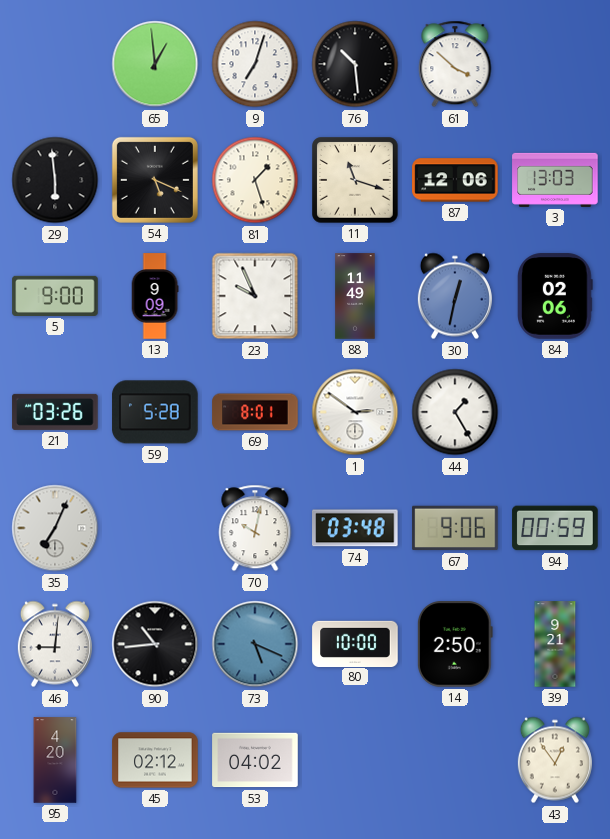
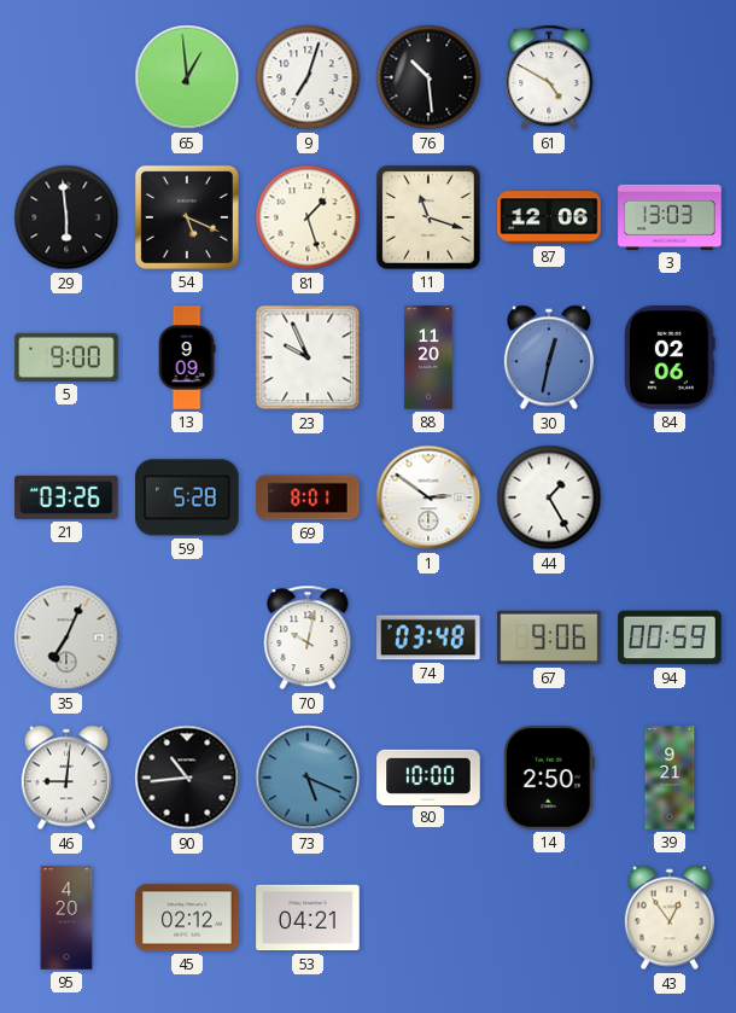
61: 3:52 -> 4:50
88: 11:49 -> 11:20
53: 04:02 -> 04:21
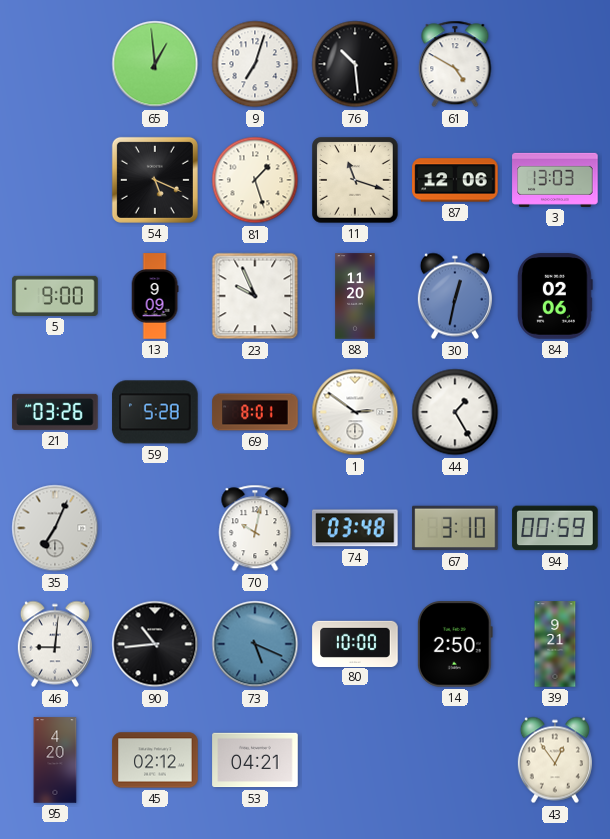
29: 5:59 -> none
67: 9:06 -> 3:10
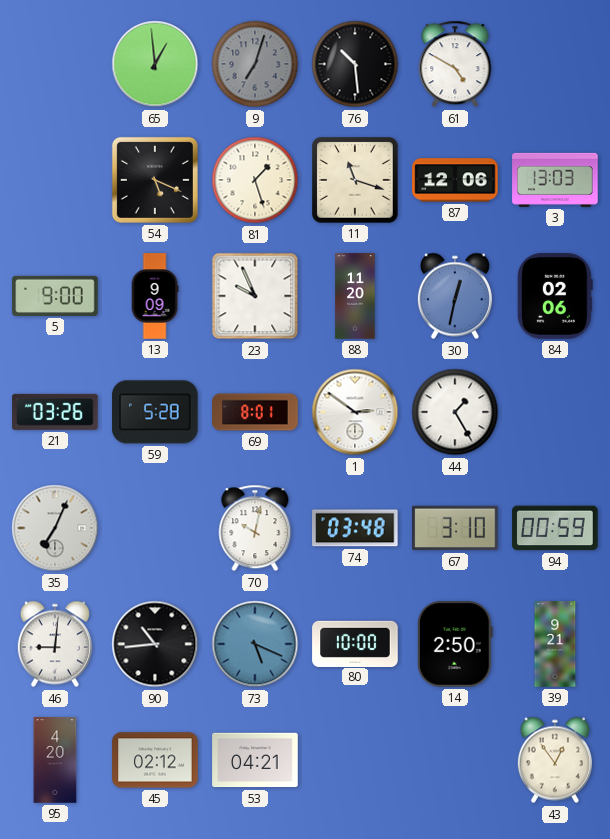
9 dial: white -> grey
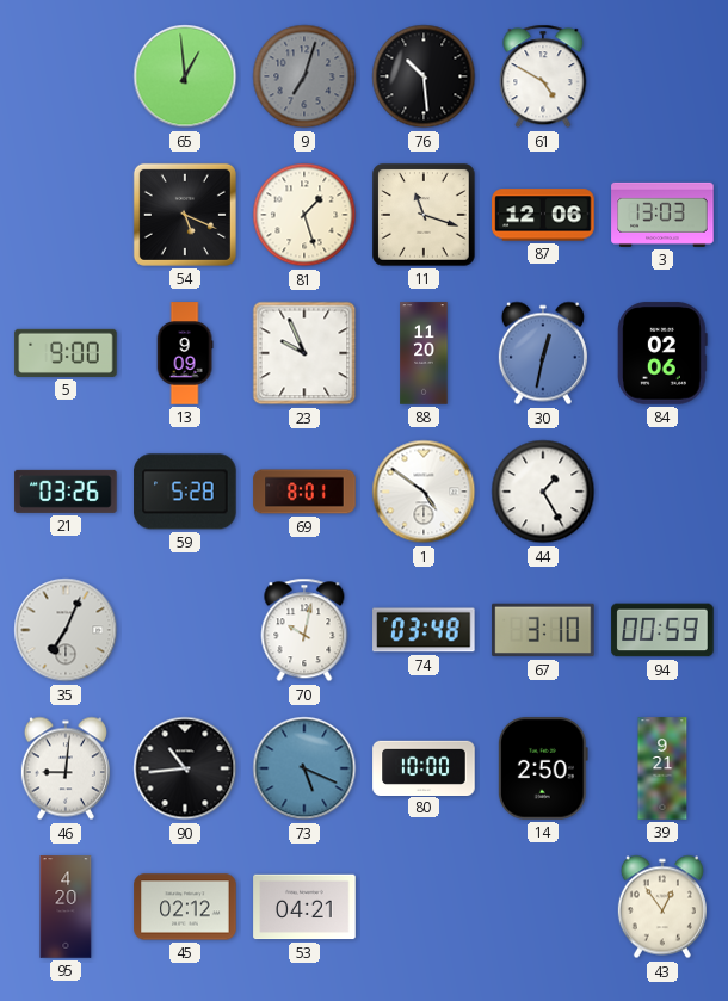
1: 2:51 -> 4:51
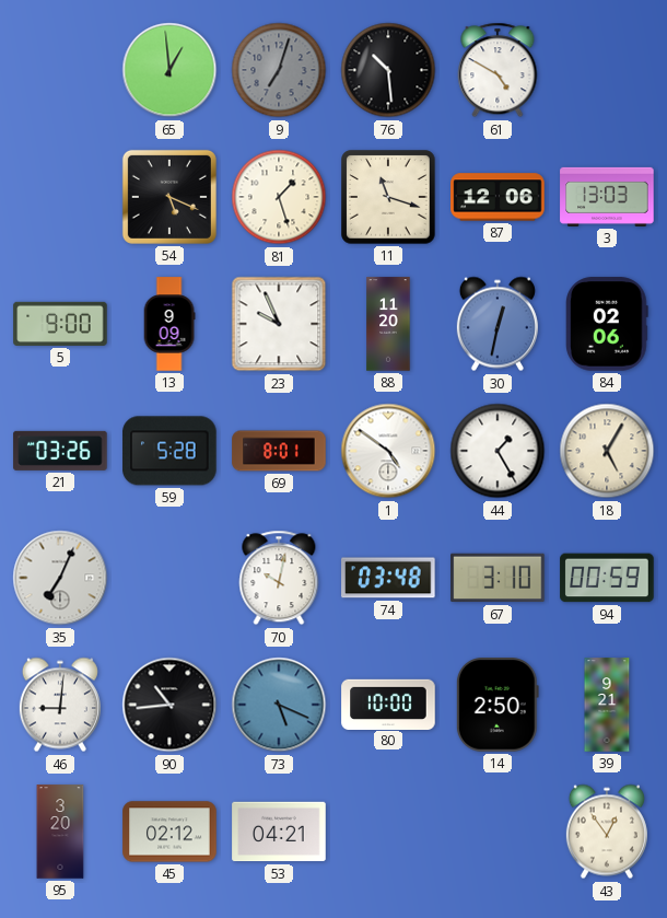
18: none -> 5:05
95: 4:20 -> 3:20
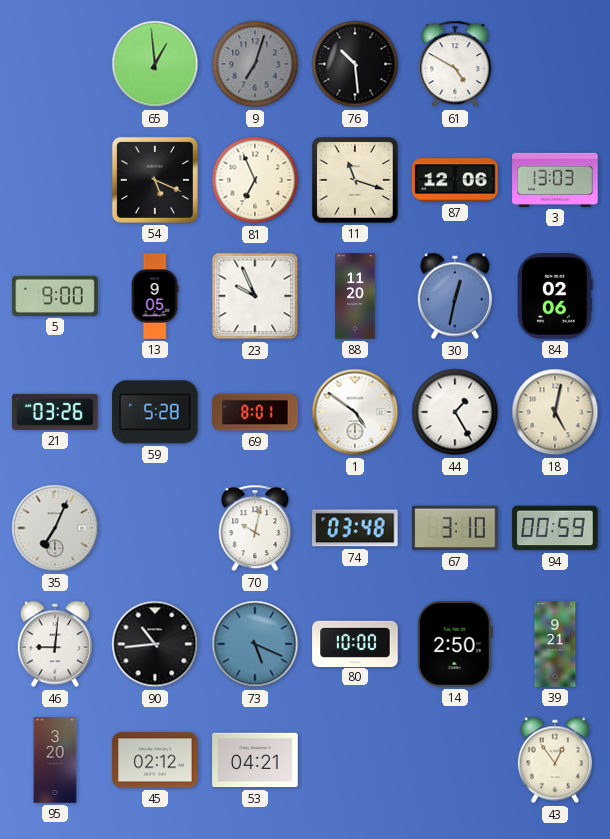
81: 1:27 -> 6:56
13: 9:09 -> 9:05
18: 5:05 -> 5:02
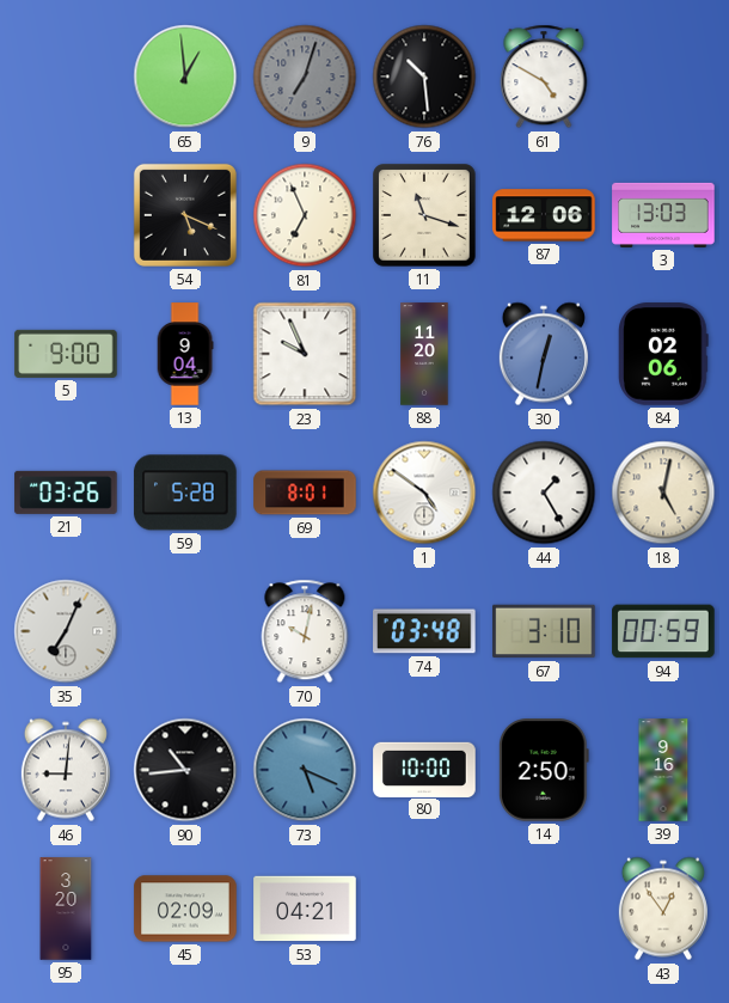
13: 9:05 -> 9:04
39: 9:21 -> 9:16
45: 02:12 -> 02:09
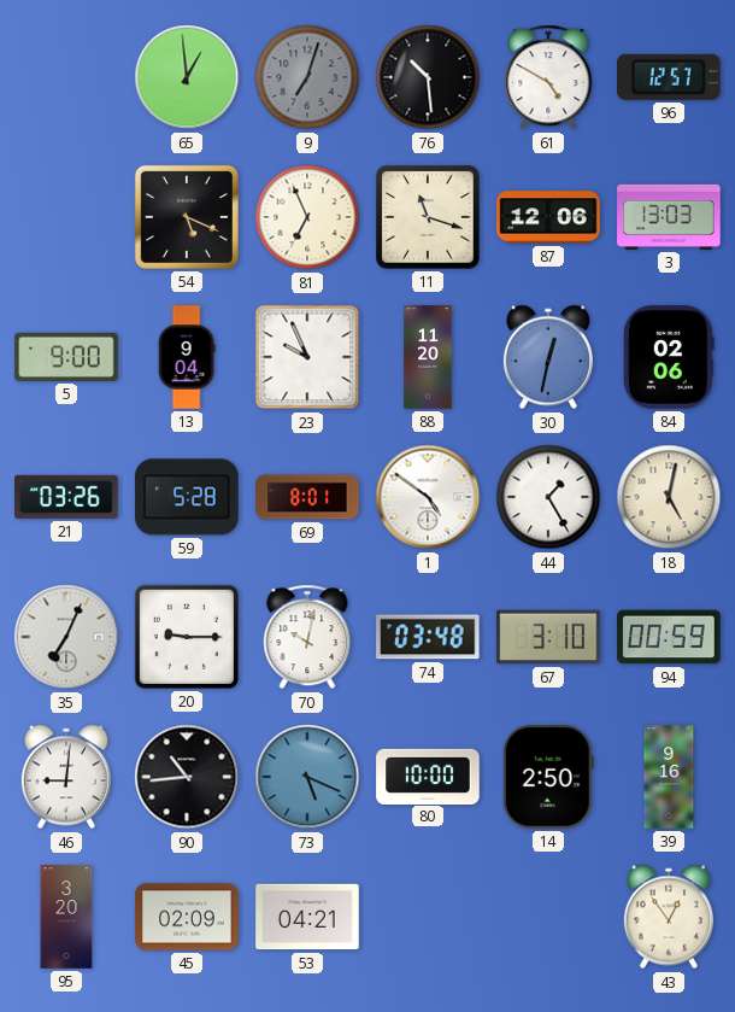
96: none -> 12:57
20: none -> 9:15
